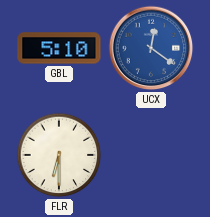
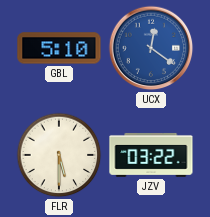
FLR: 6:30 -> 5:30
JZV: none -> 03:22
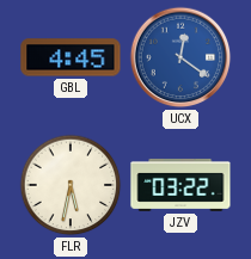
GBL: 5:10 -> 4:45
FLR: 5:30 -> 5:32
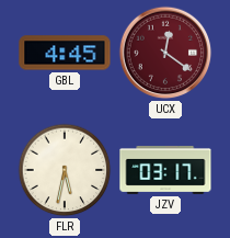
UCX dial: blue -> burgundy
JZV: 03:22 -> 03:17
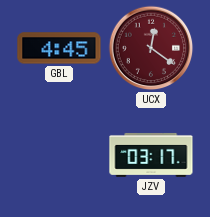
FLR: 5:32 -> none
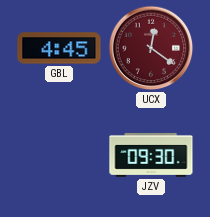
JZV: 03:17 -> 09:30
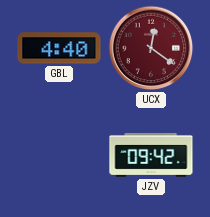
GBL: 4:45 -> 4:40
JZV: 09:30 -> 09:42
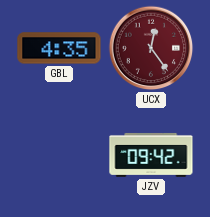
GBL: 4:40 -> 4:35
UCX: 12:21 -> 12:24
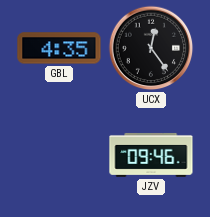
UCX dial: burgundy -> black
JZV: 09:42 -> 09:46
